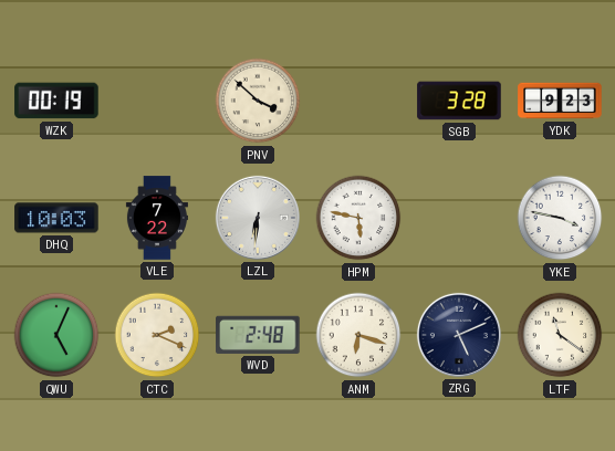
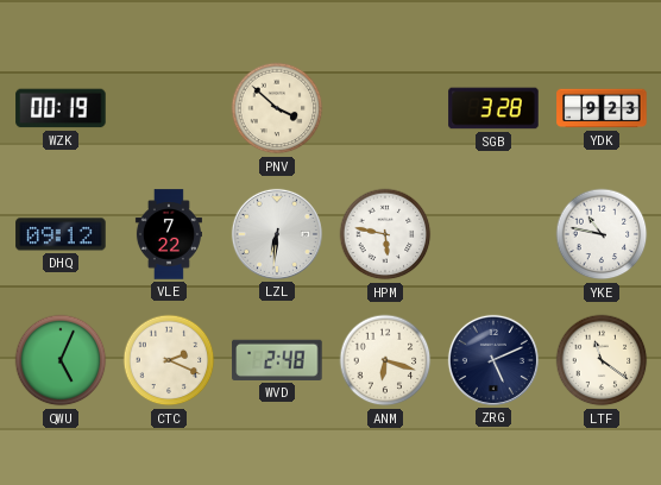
DHQ: 10:03 -> 09:12
YKE: 3:47 -> 10:47
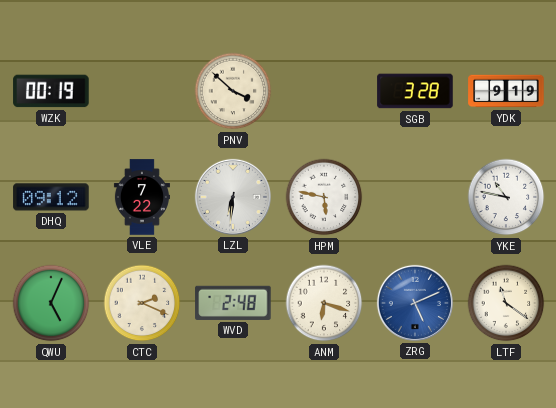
YDK: 9:23 -> 9:19
ZRG dial: navy -> blue
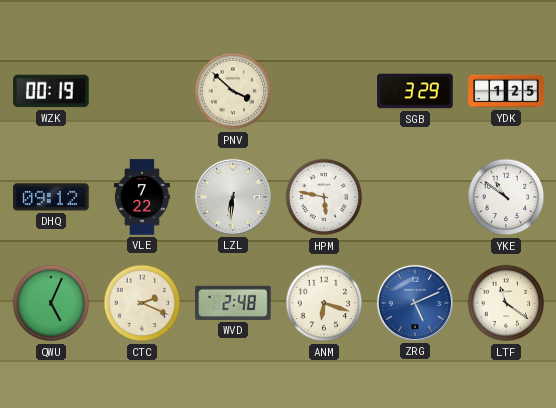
SGB: 3:28 -> 3:29
YDK: 9:19 -> 1:25
YKE: 10:47 -> 10:51
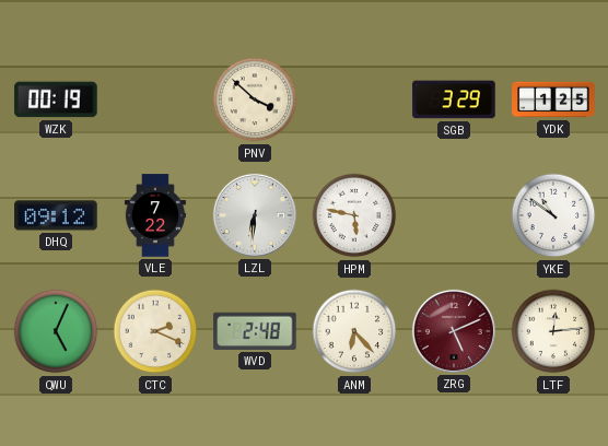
ANM: 6:18 -> 6:23
ZRG dial: blue -> burgundy
LTF: 11:21 -> 12:14
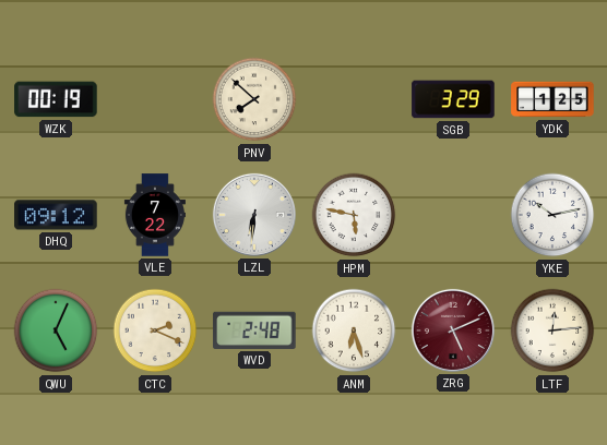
PNV: 3:52 -> 7:52
YKE: 10:51 -> 10:13
ANM: 6:23 -> 6:27
